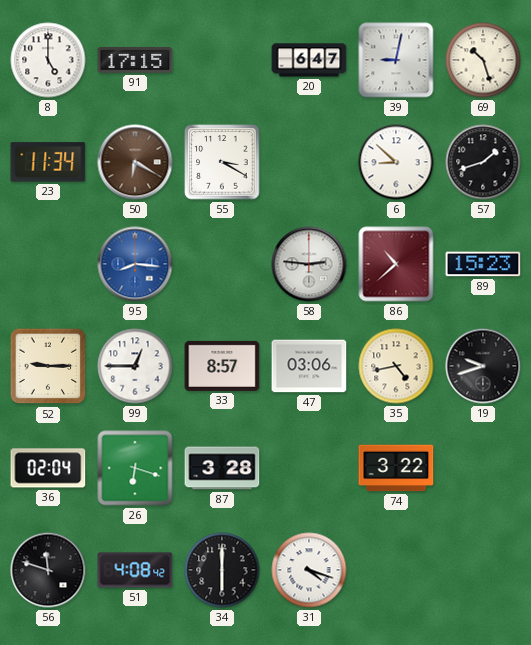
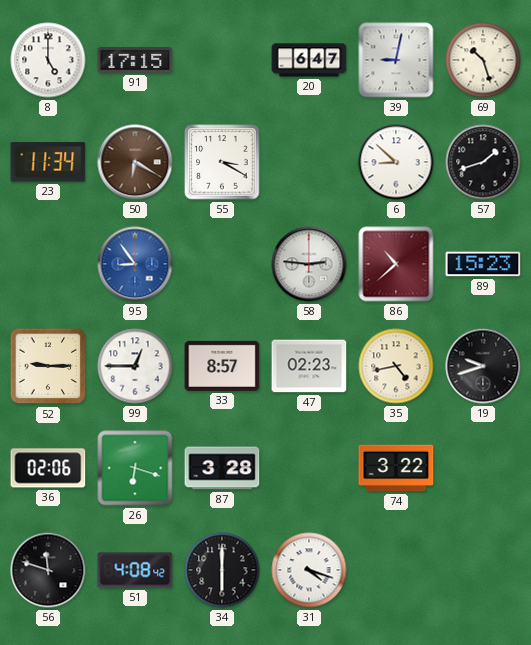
95: 8:16 -> 8:54
47: 03:06 -> 02:23
36: 02:04 -> 02:06
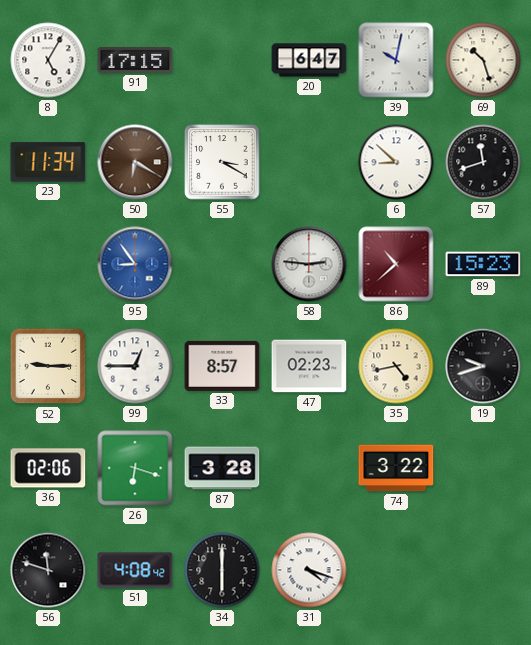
8: 5:00 -> 5:05
39: 9:02 -> 10:02
57: 1:42 -> 11:42
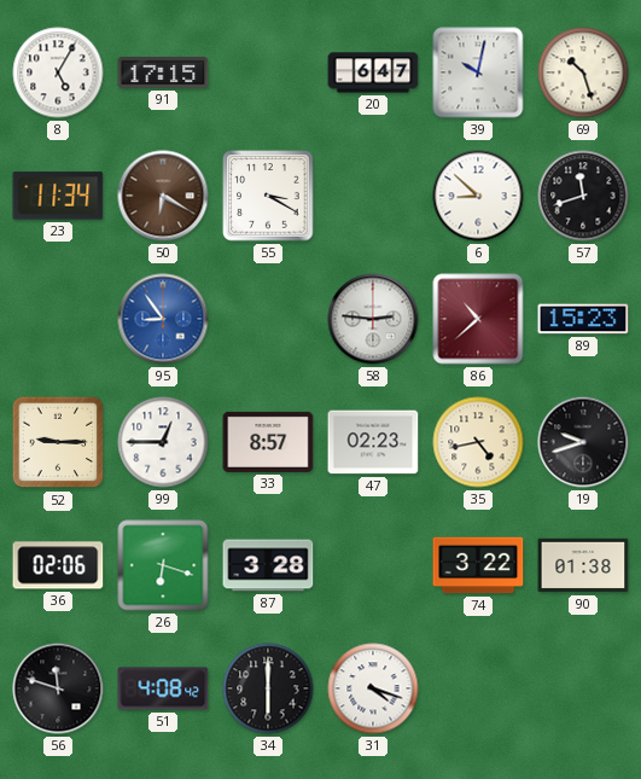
90: none -> 01:38
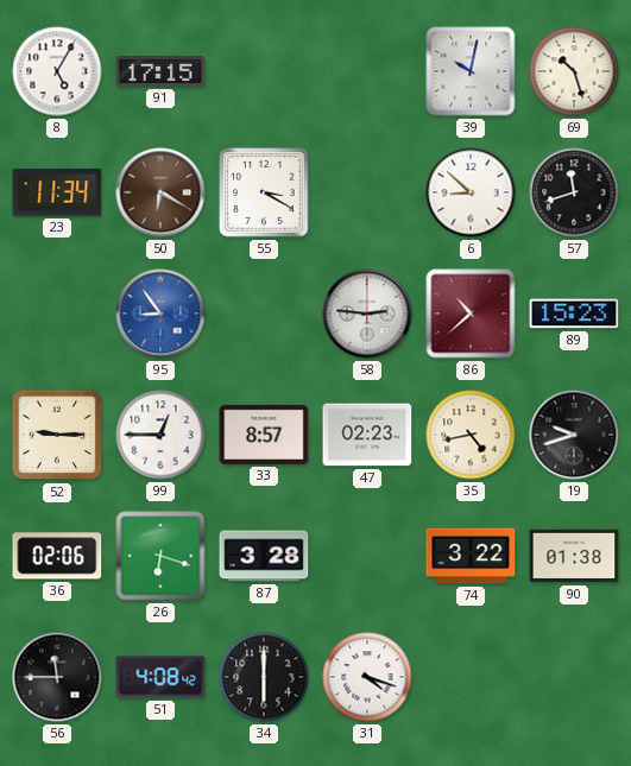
20: 6:47 -> none
56: 11:48 -> 11:45
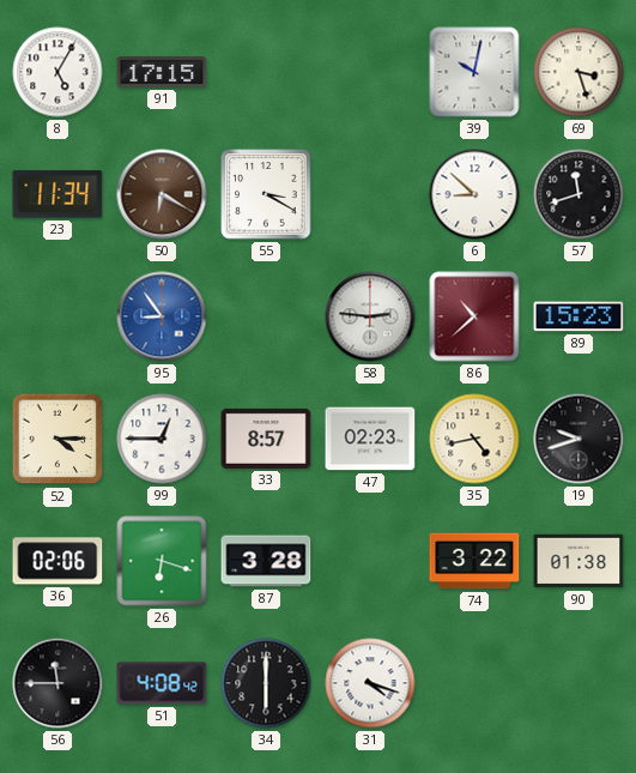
69: 10:27 -> 3:27
52: 9:15 -> 4:15
